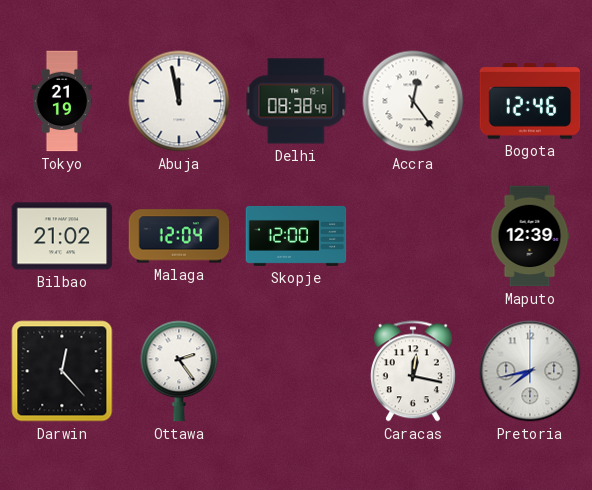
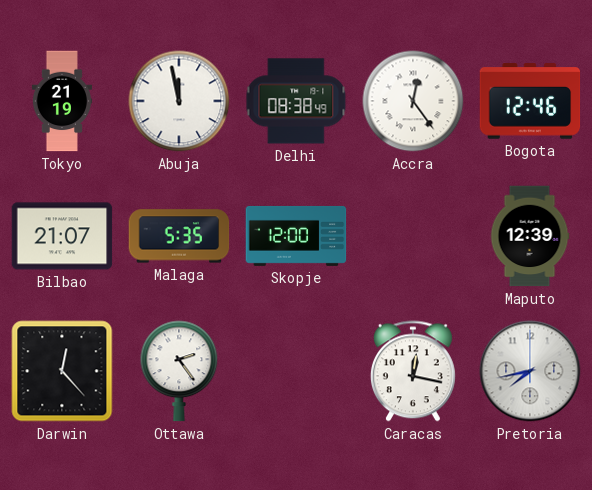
Bilbao: 21:02 -> 21:07
Malaga: 12:04 -> 5:35
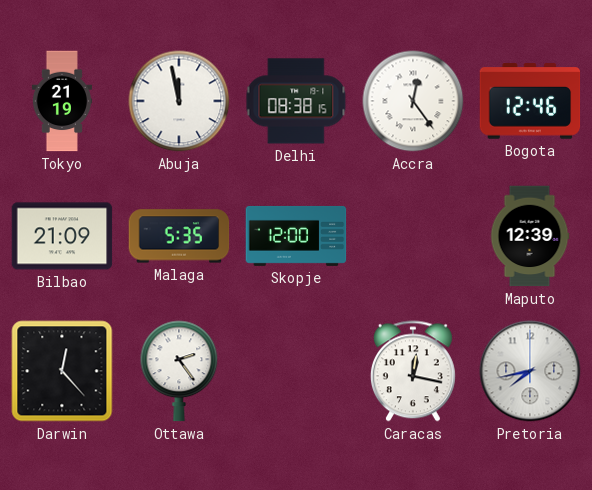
Delhi: 08:38:49 -> 08:38:15
Bilbao: 21:07 -> 21:09
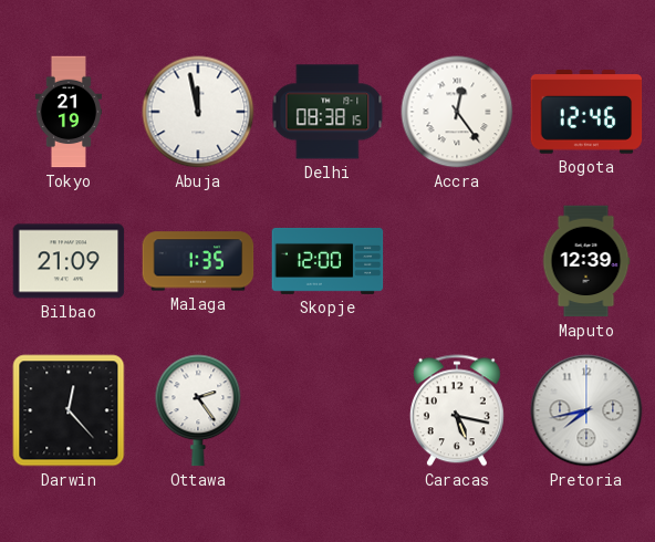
Malaga: 5:35 -> 1:35
Caracas: 12:17 -> 5:17
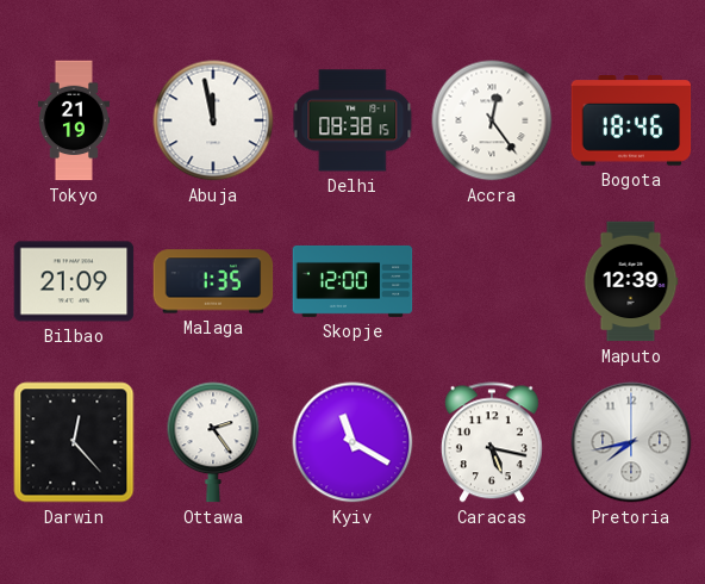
Bogota: 12:46 -> 18:46
Kyiv: none -> 11:20
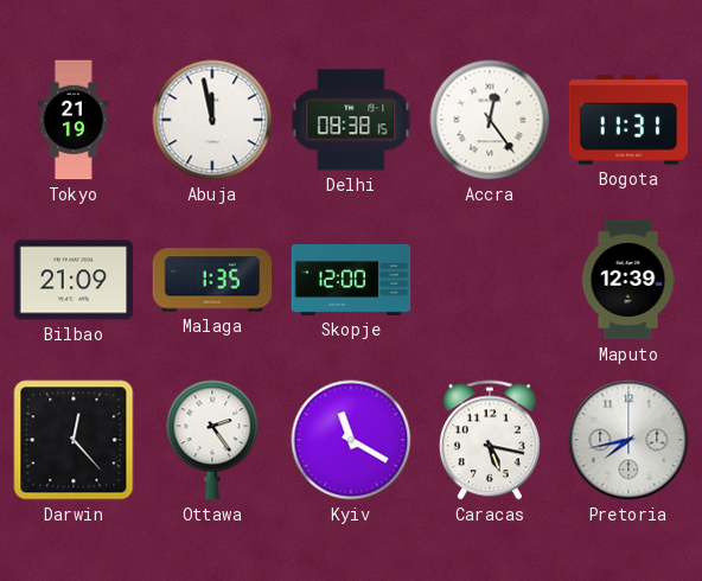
Bogota: 18:46 -> 11:31
